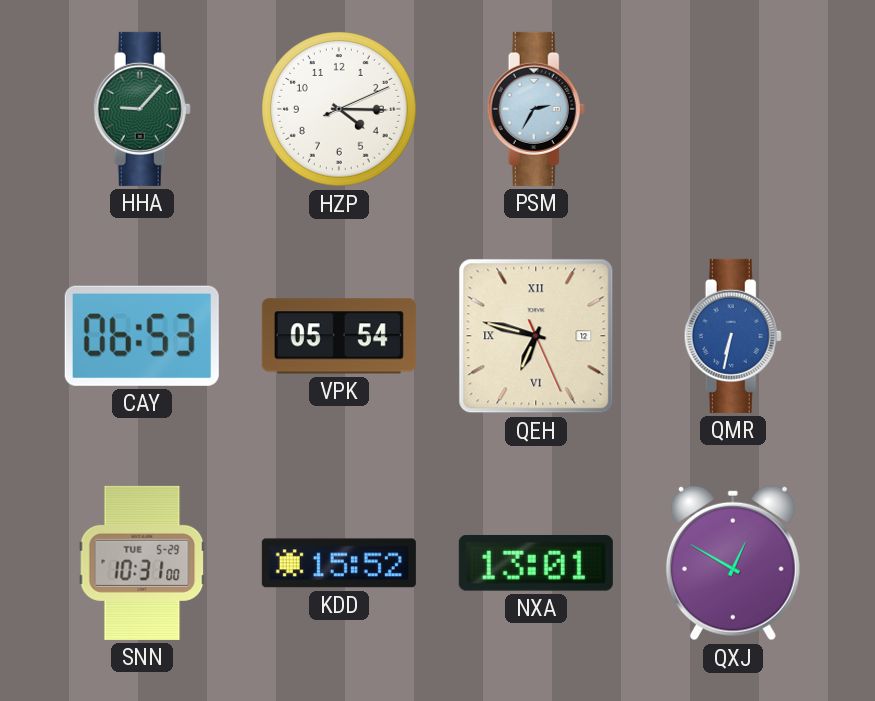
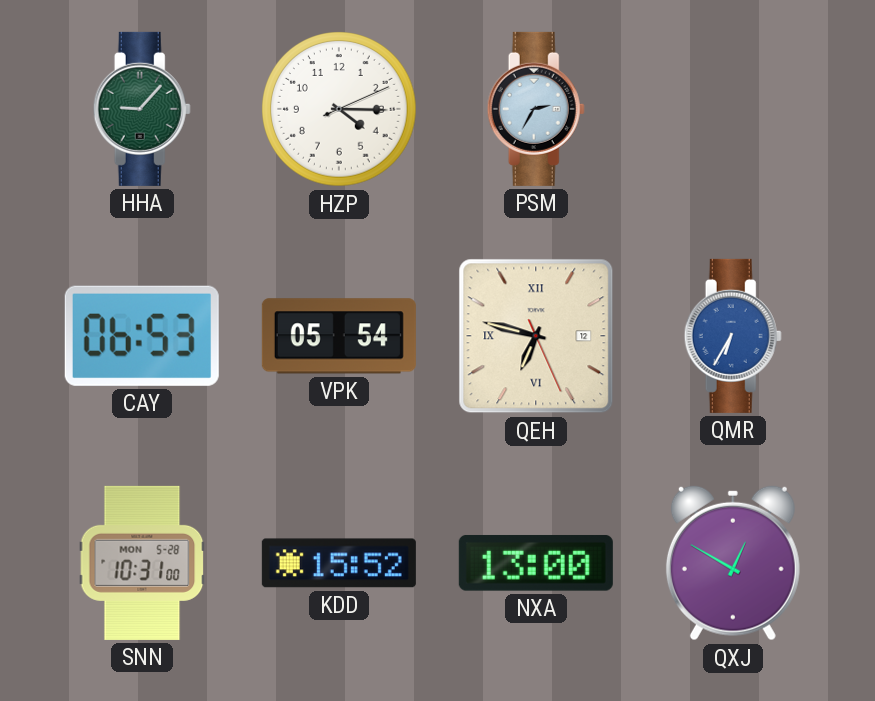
QMR: 6:32 -> 6:35
SNN date: TUE 5-29 -> MON 5-28
NXA: 13:01 -> 13:00
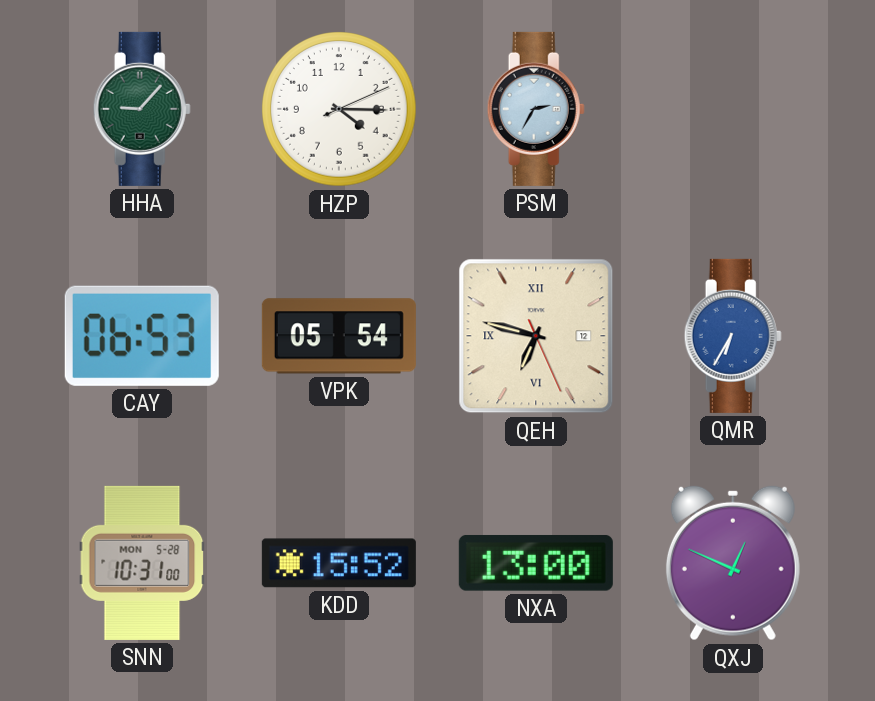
QXJ: 12:50 -> 12:49
